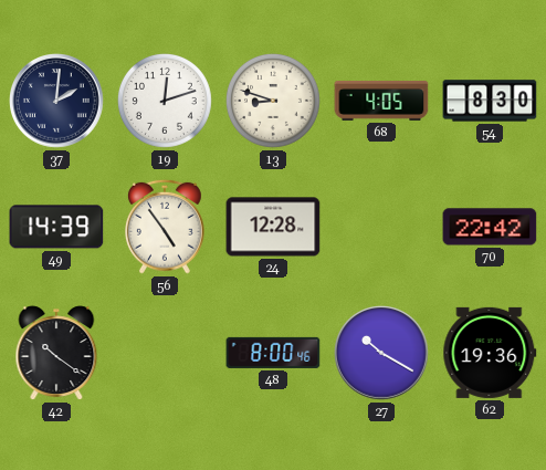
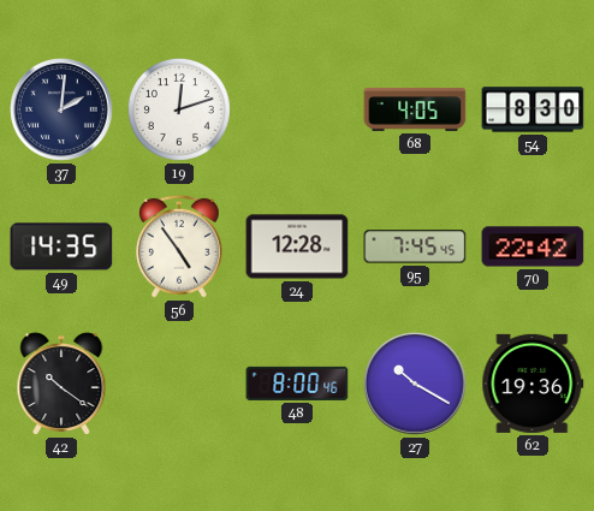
13: 8:48 -> none
49: 14:39 -> 14:35
95: none -> 7:45
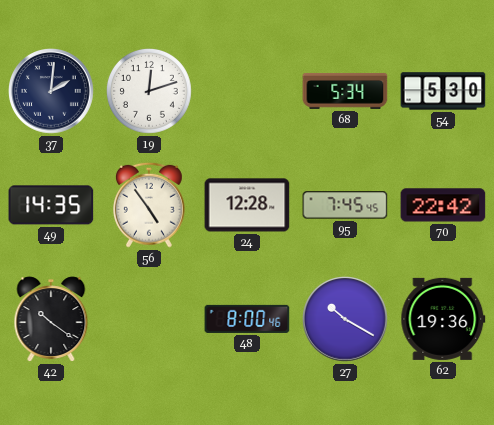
68: 4:05 -> 5:34
54: 8:30 -> 5:30
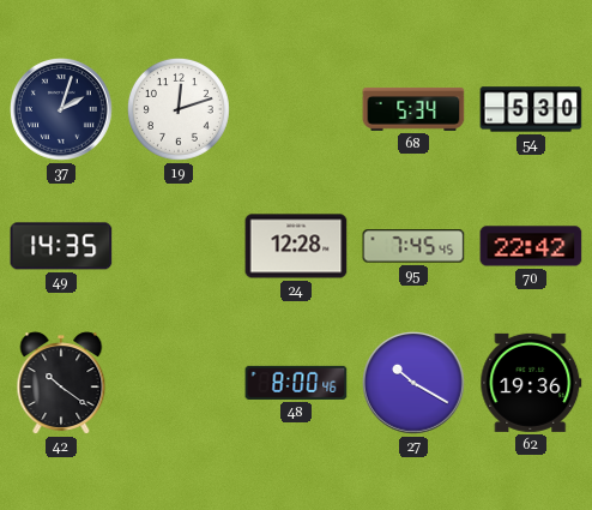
37: 2:01 -> 2:03
56: 4:54 -> none
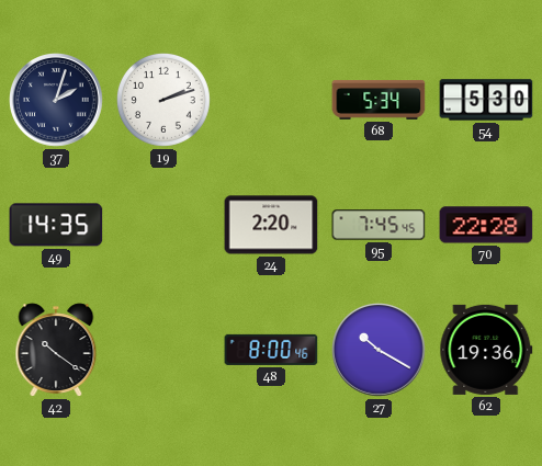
19: 12:12 -> 2:12
24: 12:28 -> 2:20
70: 22:42 -> 22:28
